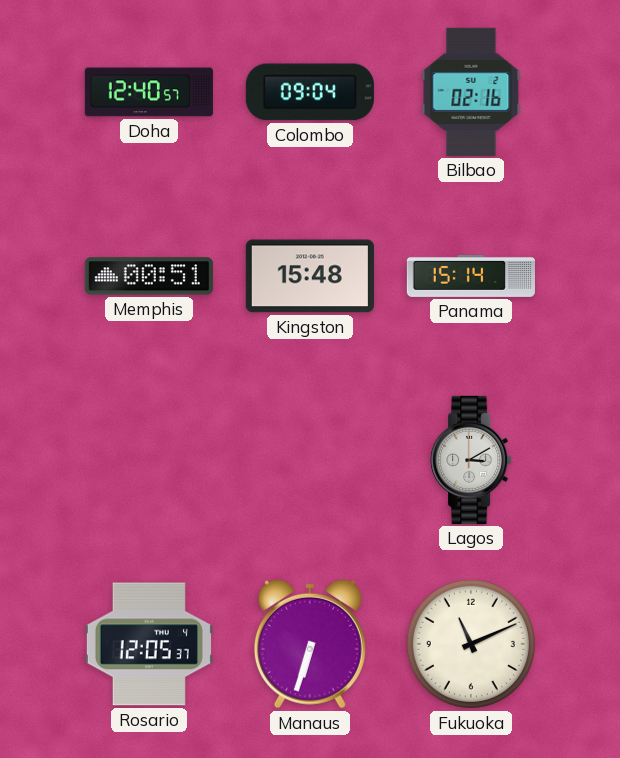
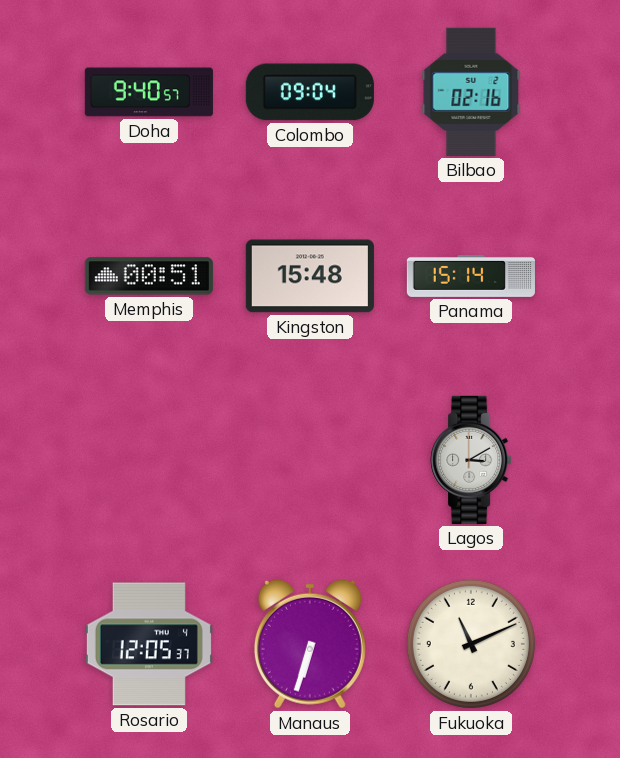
Doha: 12:40 -> 9:40
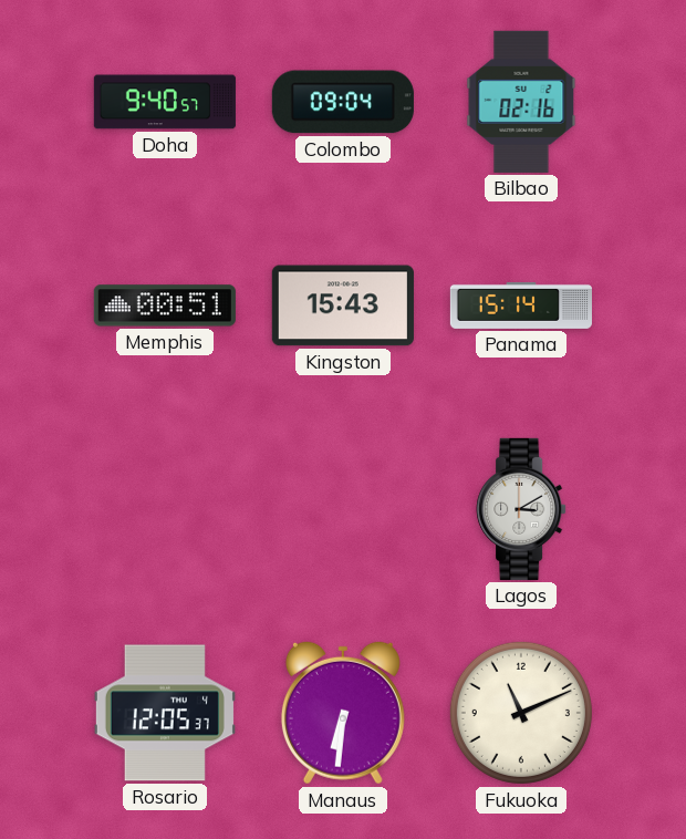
Kingston: 15:48 -> 15:43
Manaus: 6:33 -> 6:31
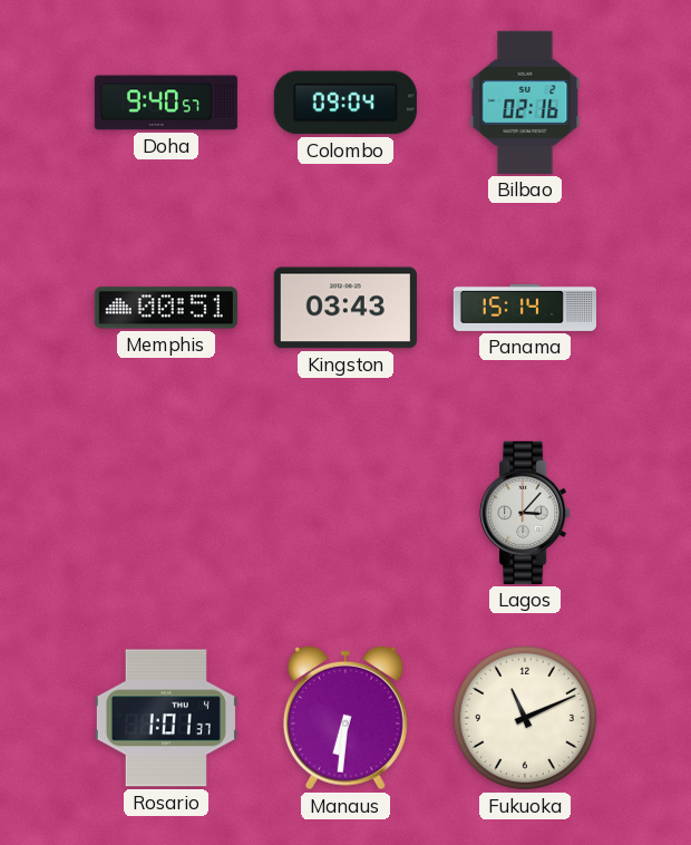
Kingston: 15:43 -> 03:43
Lagos: 3:10 -> 3:07
Rosario: 12:05 -> 1:01
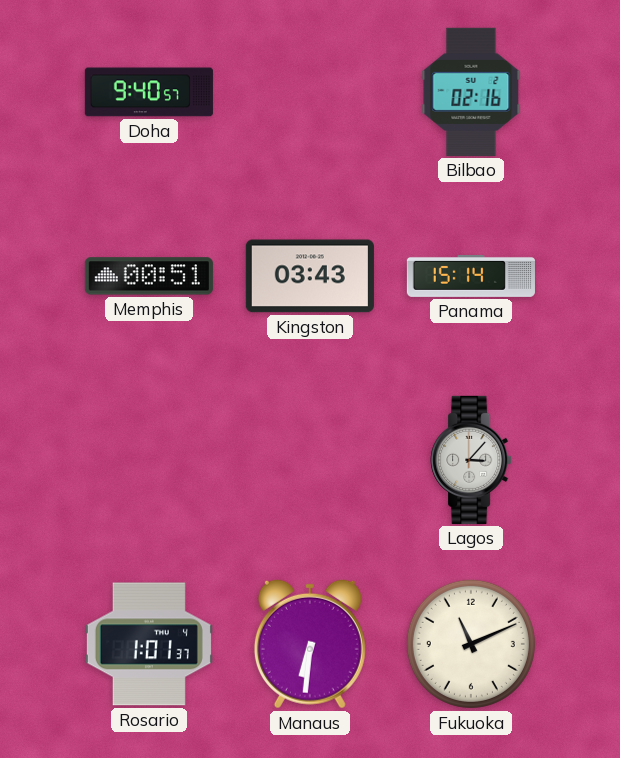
Colombo: 09:04 -> none
